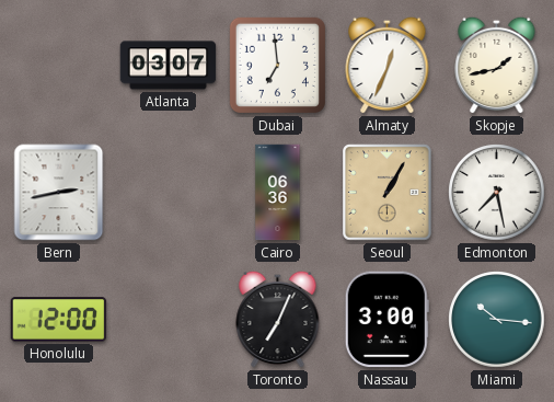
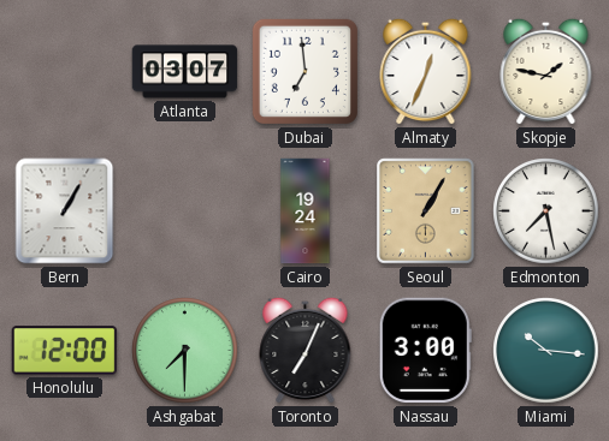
Skopje: 1:43 -> 1:47
Bern: 2:43 -> 1:05
Cairo: 06:36 -> 19:24
Ashgabat: none -> 7:30
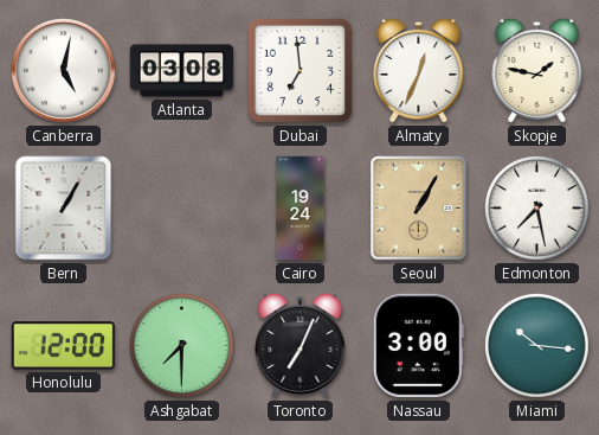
Canberra: none -> 5:02
Atlanta: 03:07 -> 03:08
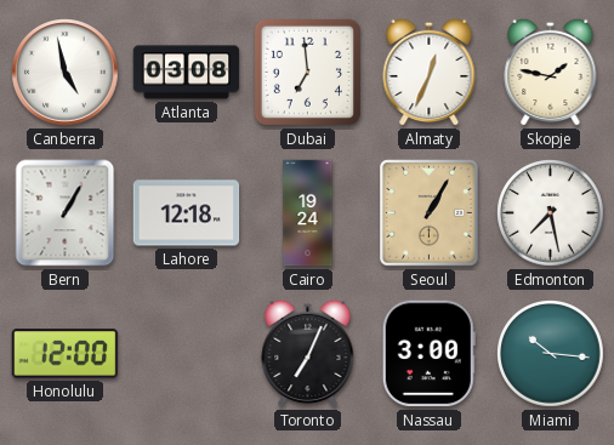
Canberra: 5:02 -> 4:58
Lahore: none -> 12:18
Ashgabat: 7:30 -> none
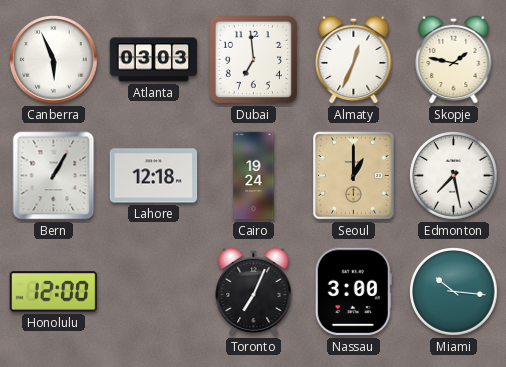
Canberra: 4:58 -> 5:56
Atlanta: 03:08 -> 03:03
Seoul: 1:05 -> 1:00
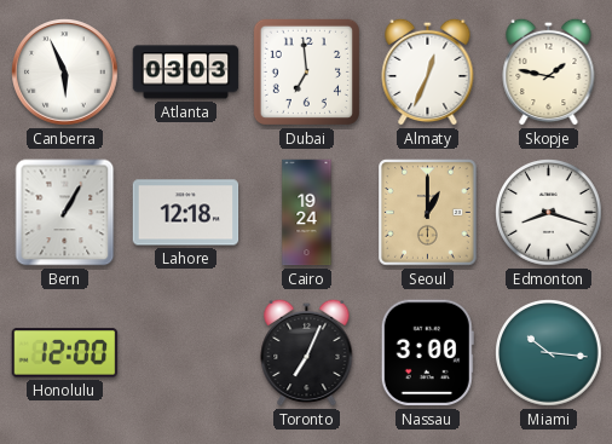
Edmonton: 7:28 -> 8:18
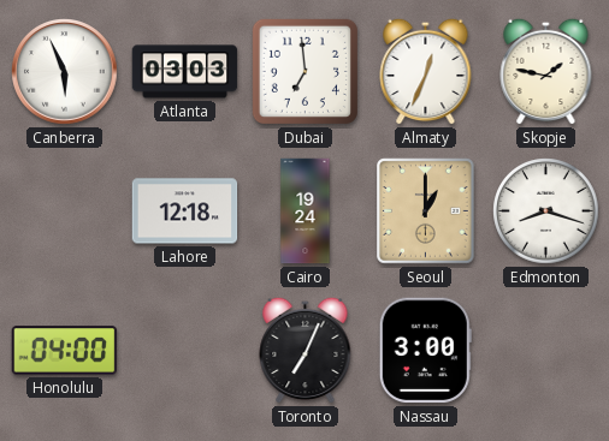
Bern: 1:05 -> none
Honolulu: 12:00 -> 04:00
Miami: 10:16 -> none
